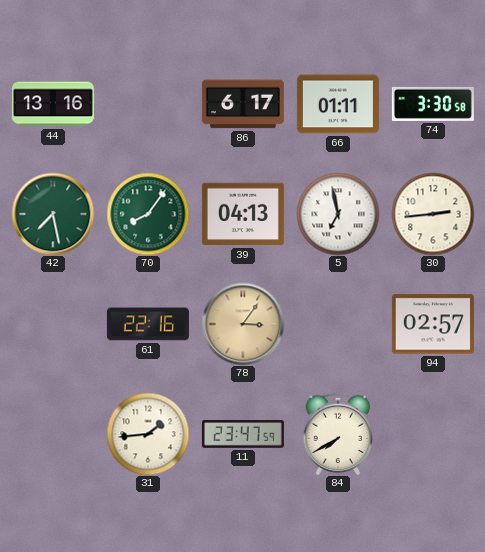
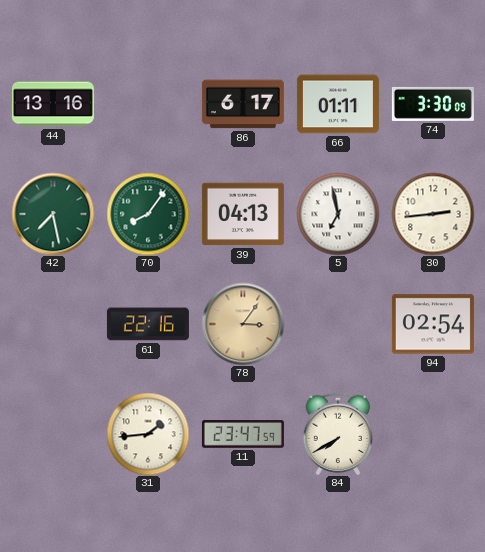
74: 3:30:58 -> 3:30:09
94: 02:57 -> 02:54
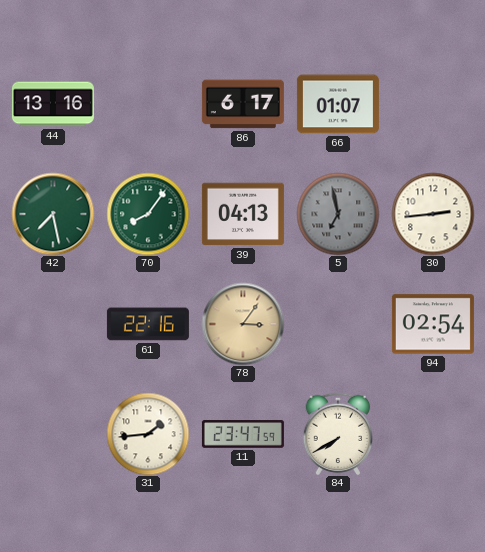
66: 01:11 -> 01:07
74: 3:30 -> none
5 dial: white -> grey
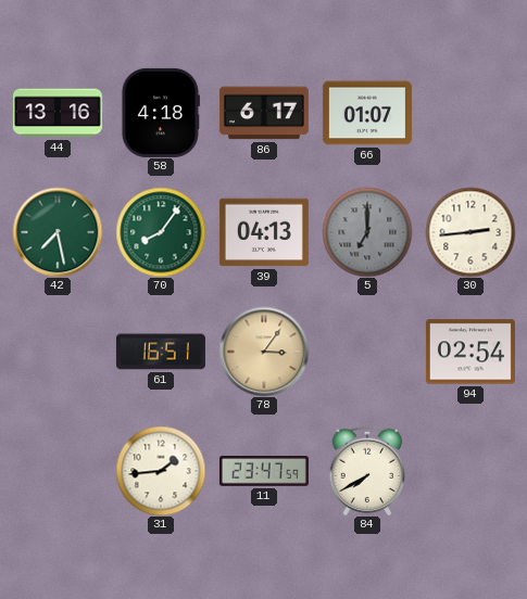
58: none -> 4:18
5: 6:58 -> 7:00
61: 22:16 -> 16:51
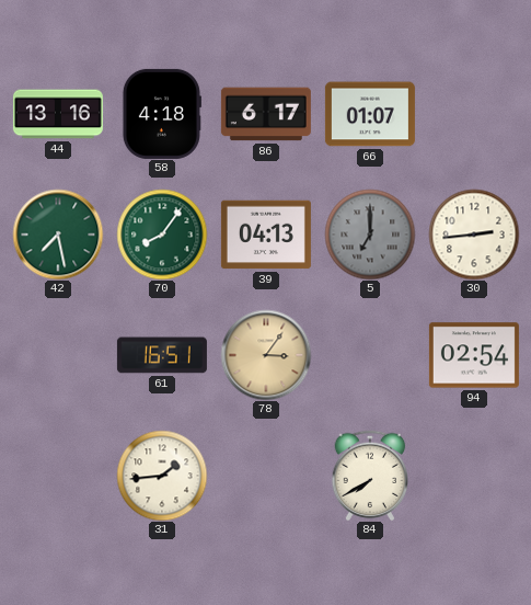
11: 23:47 -> none
